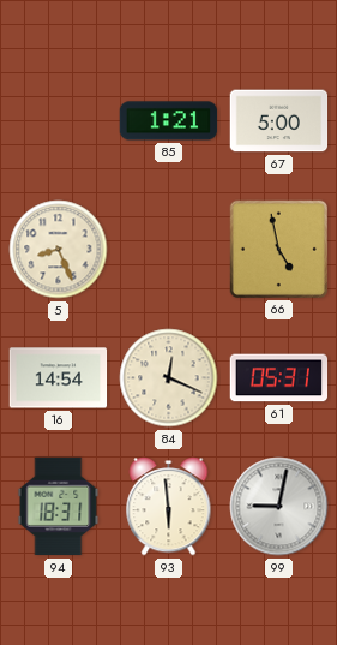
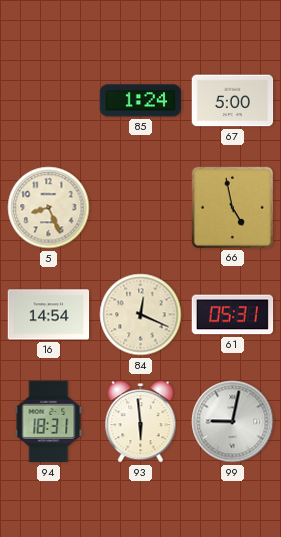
85: 1:21 -> 1:24
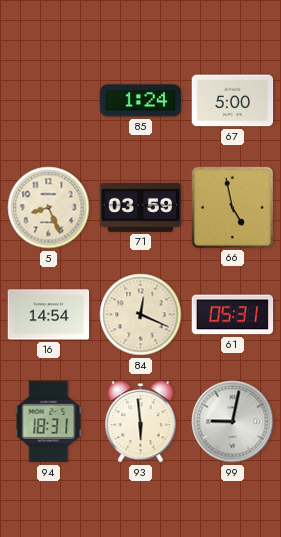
71: none -> 03:59
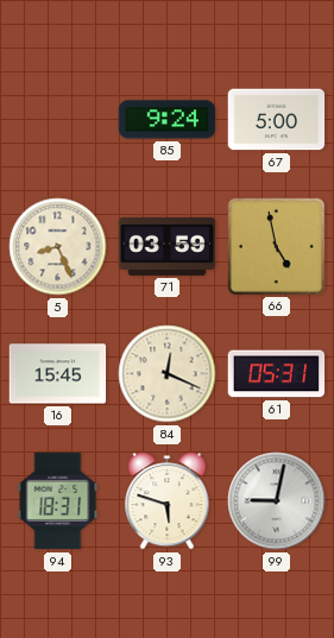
85: 1:24 -> 9:24
16: 14:54 -> 15:45
93: 5:59 -> 5:48
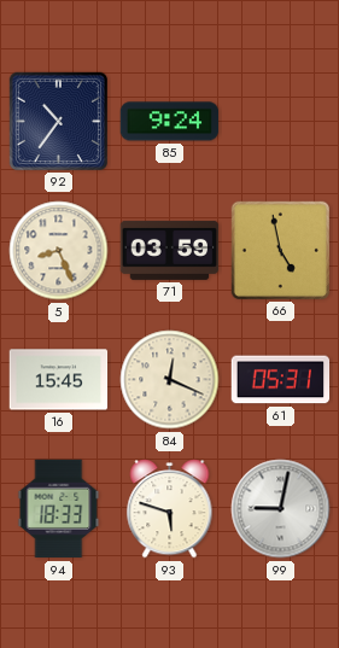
92: none -> 10:36
67: 5:00 -> none
94: 18:31 -> 18:33
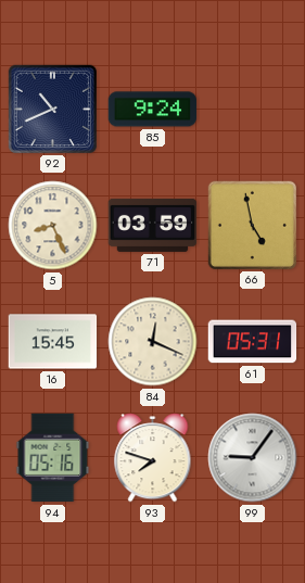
92: 10:36 -> 10:41
94: 18:33 -> 05:16
93: 5:48 -> 7:48
99: 9:02 -> 9:06
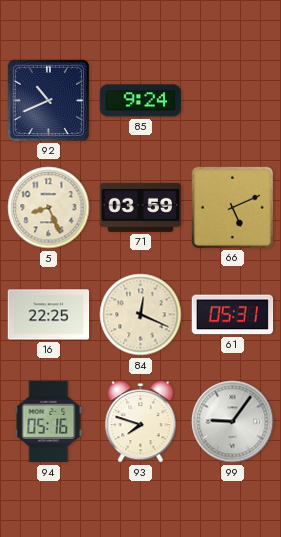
66: 4:58 -> 5:11
16: 15:45 -> 22:25
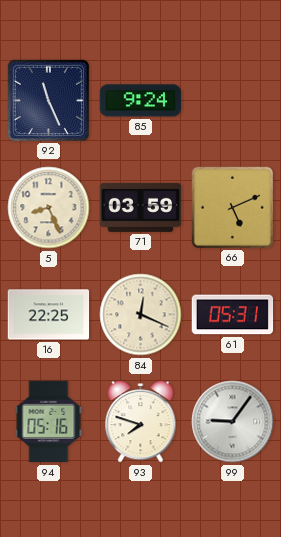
92: 10:41 -> 11:26
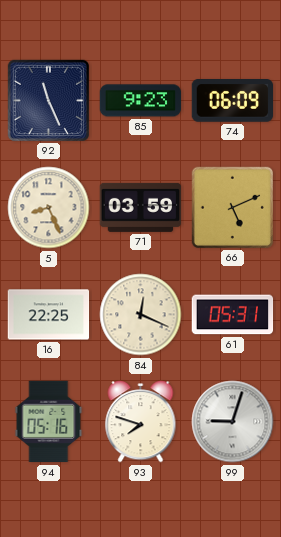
85: 9:24 -> 9:23
74: none -> 06:09
99: 9:06 -> 9:03
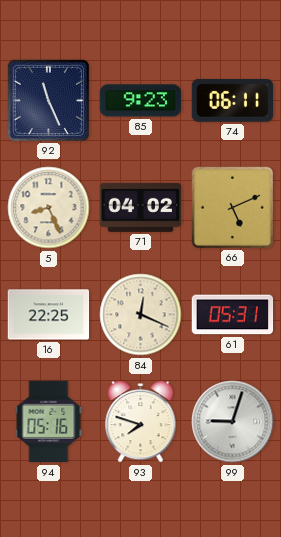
74: 06:09 -> 06:11
71: 03:59 -> 04:02
